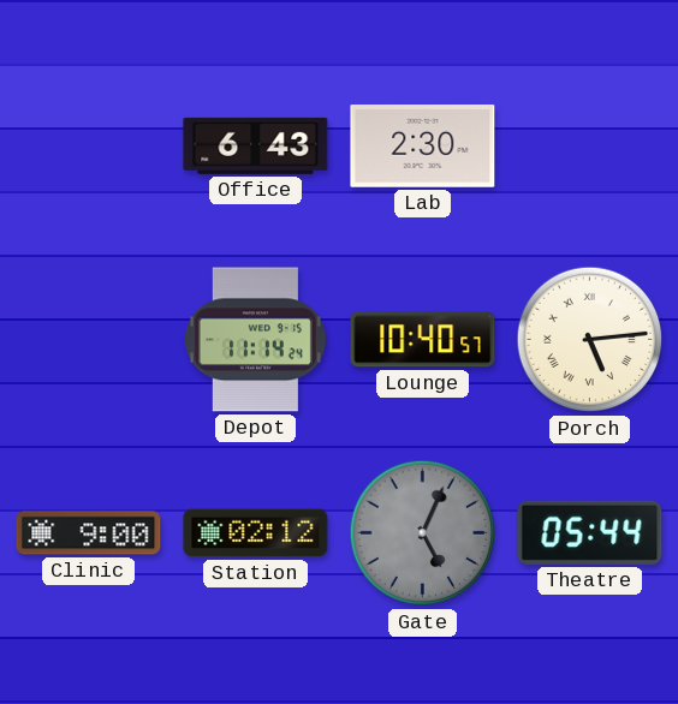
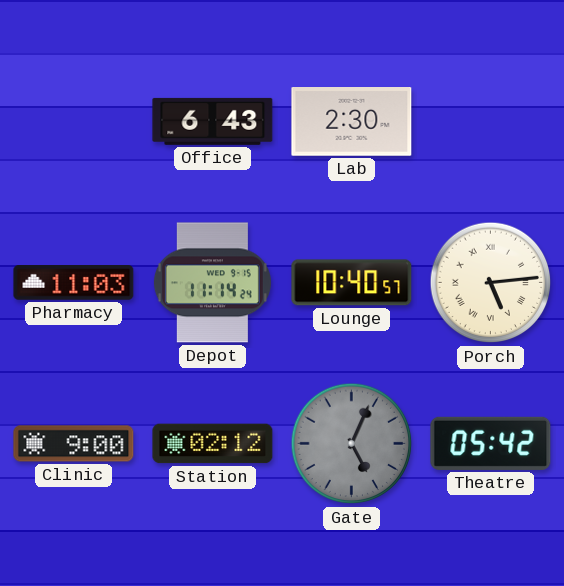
Pharmacy: none -> 11:03
Theatre: 05:44 -> 05:42
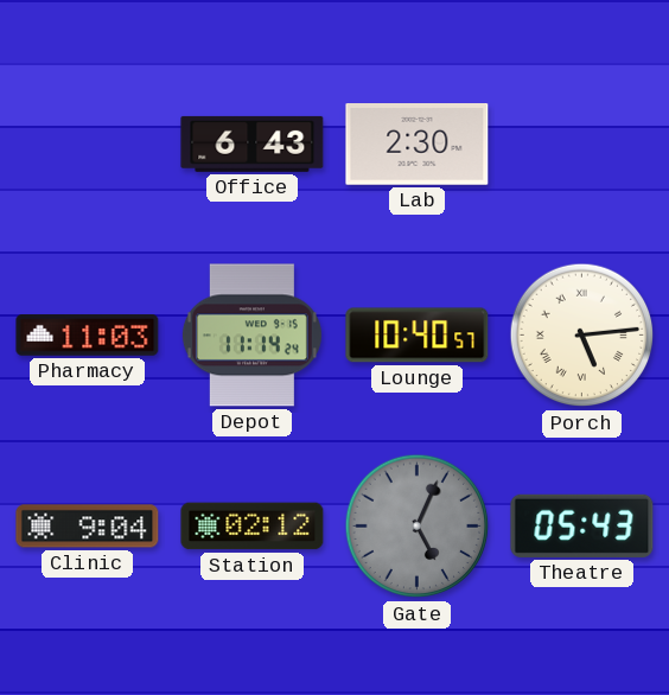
Clinic: 9:00 -> 9:04
Theatre: 05:42 -> 05:43
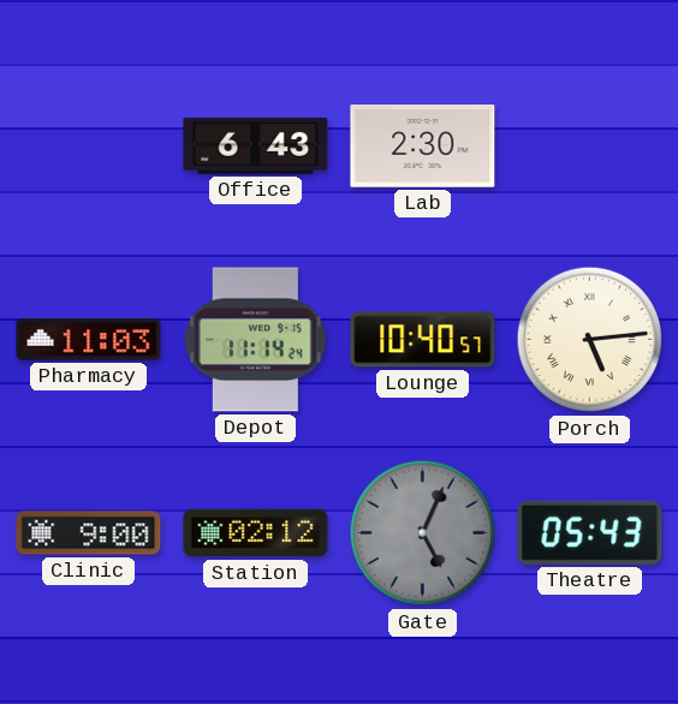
Clinic: 9:04 -> 9:00
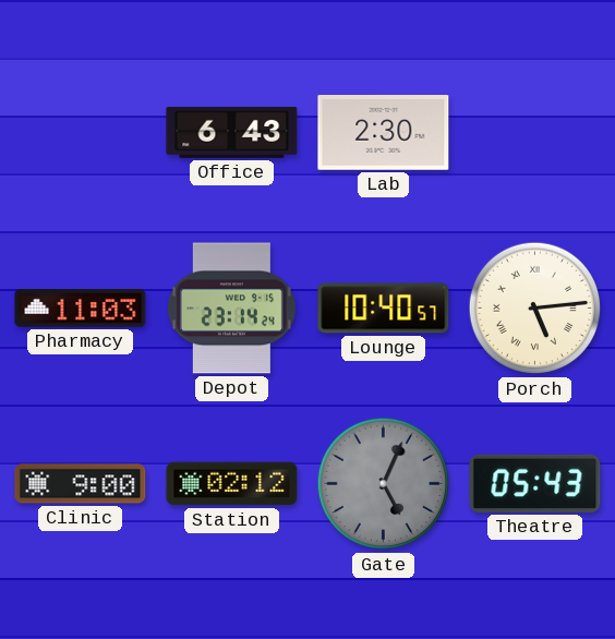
Depot: 11:14 -> 23:14
